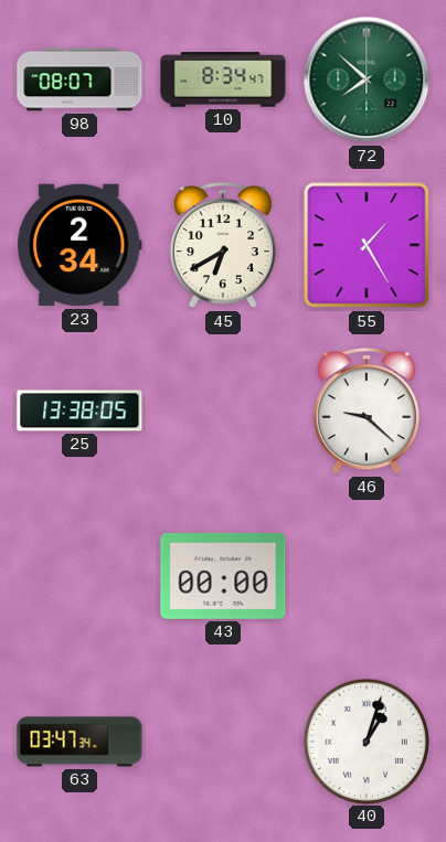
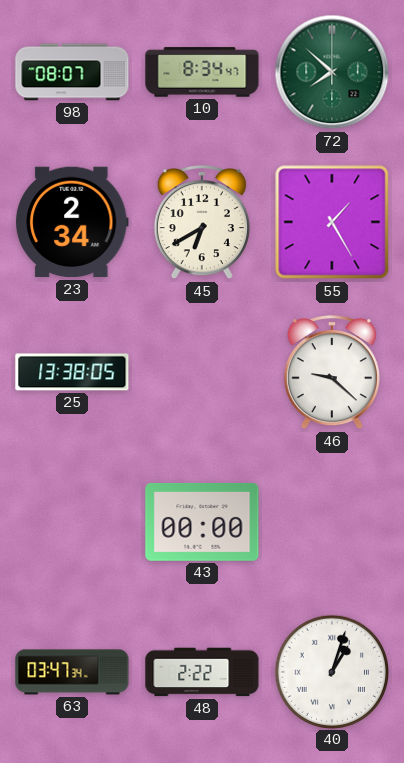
48: none -> 2:22
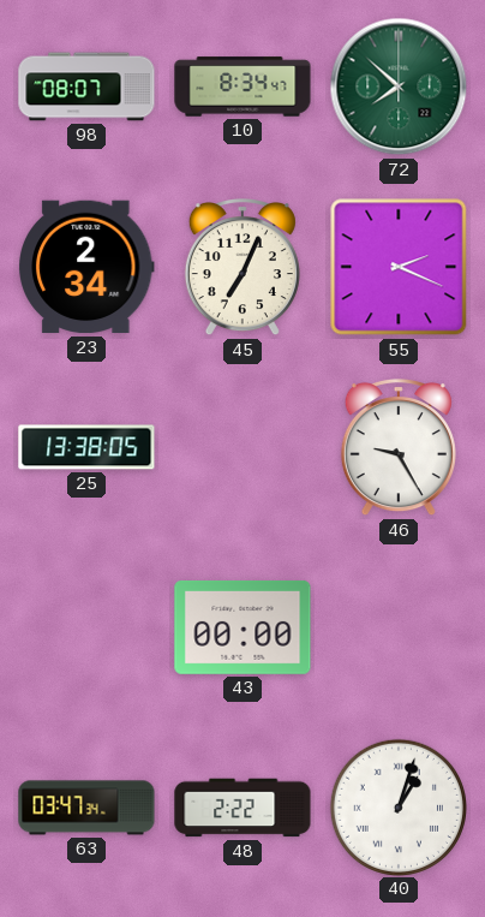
45: 6:40 -> 7:04
55: 1:25 -> 2:19
46: 9:22 -> 9:25
